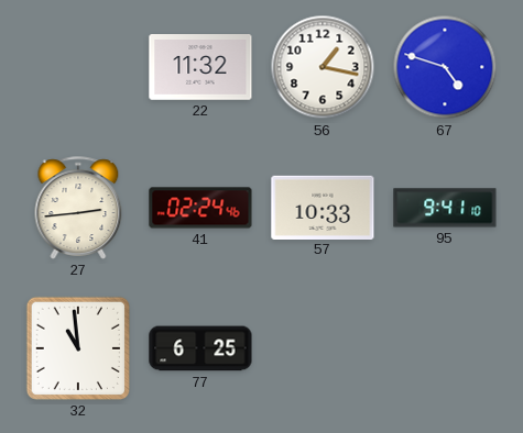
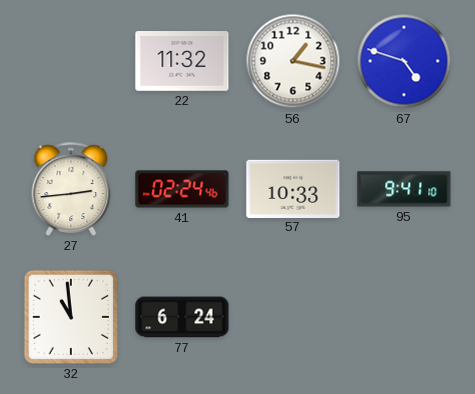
77: 6:25 -> 6:24
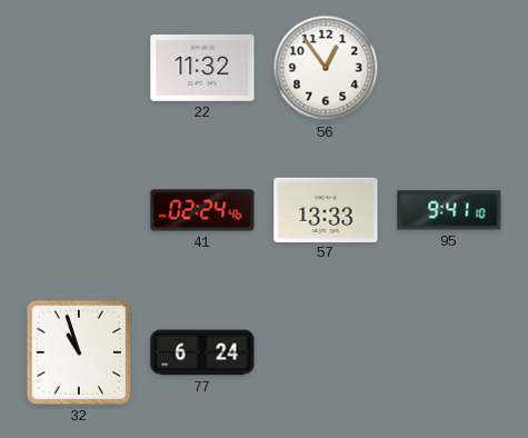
56: 1:17 -> 12:54
67: 4:48 -> none
27: 2:44 -> none
57: 10:33 -> 13:33
32: 10:59 -> 10:57
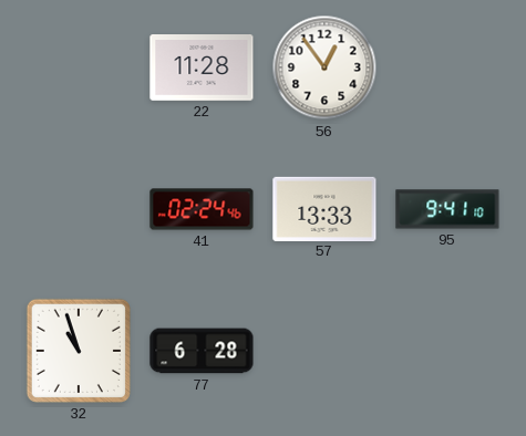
22: 11:32 -> 11:28
77: 6:24 -> 6:28
